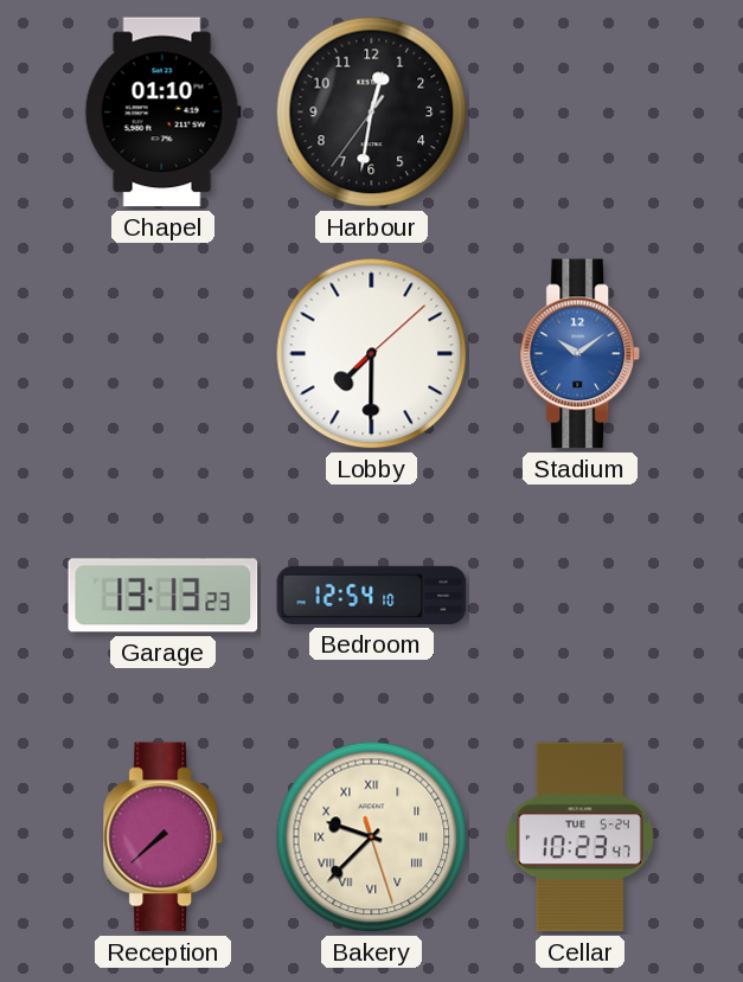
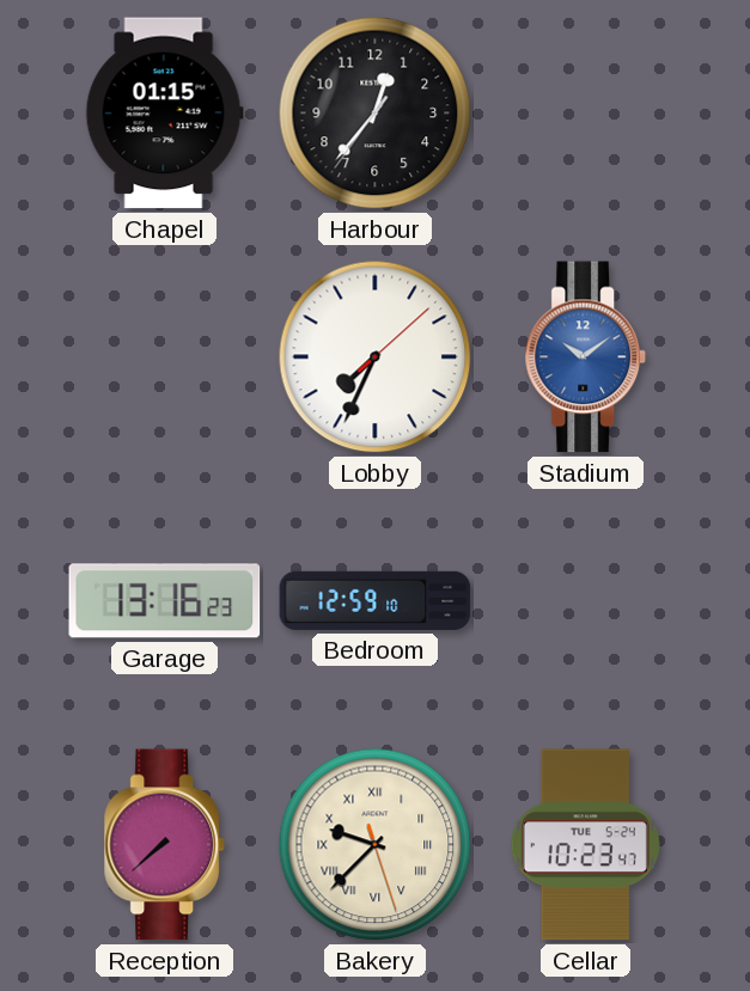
Chapel: 01:10 -> 01:15
Harbour: 12:31 -> 12:36
Lobby: 7:30 -> 7:34
Garage: 13:13 -> 13:16
Bedroom: 12:54 -> 12:59
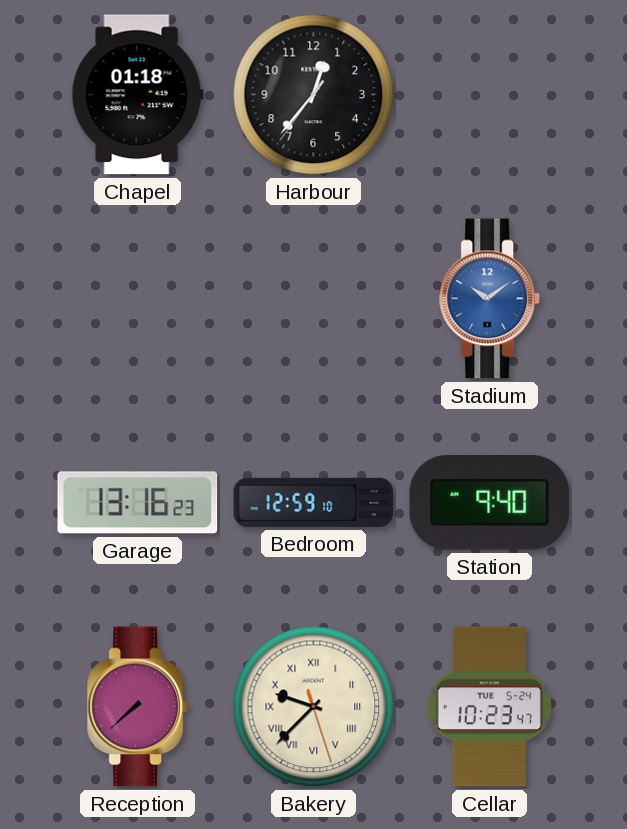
Chapel: 01:15 -> 01:18
Lobby: 7:34 -> none
Station: none -> 9:40
